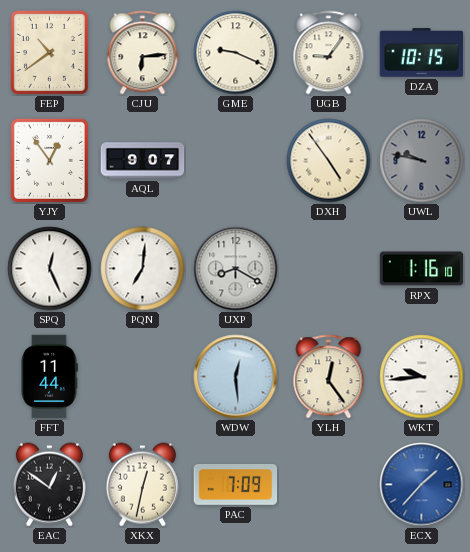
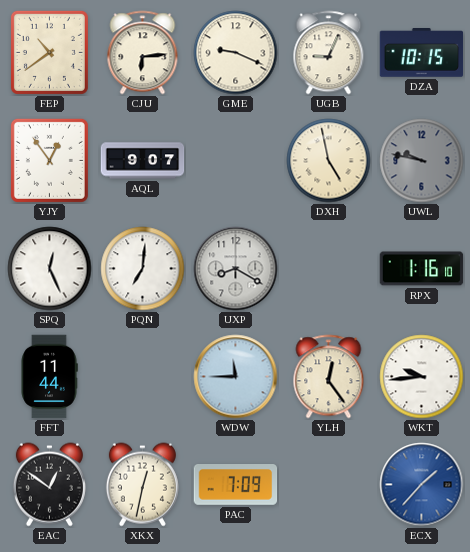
UGB: 9:06 -> 9:04
DXH: 4:54 -> 4:58
WDW: 12:29 -> 11:45
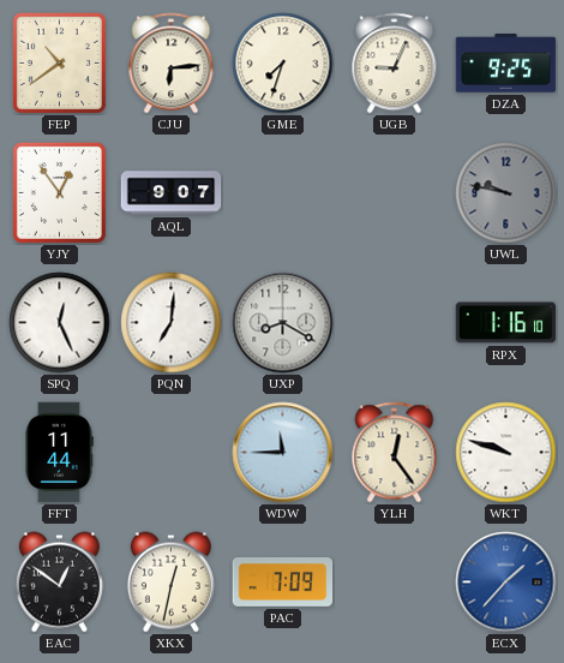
GME: 9:19 -> 7:33
DZA: 10:15 -> 9:25
DXH: 4:58 -> none
WKT: 9:44 -> 9:48
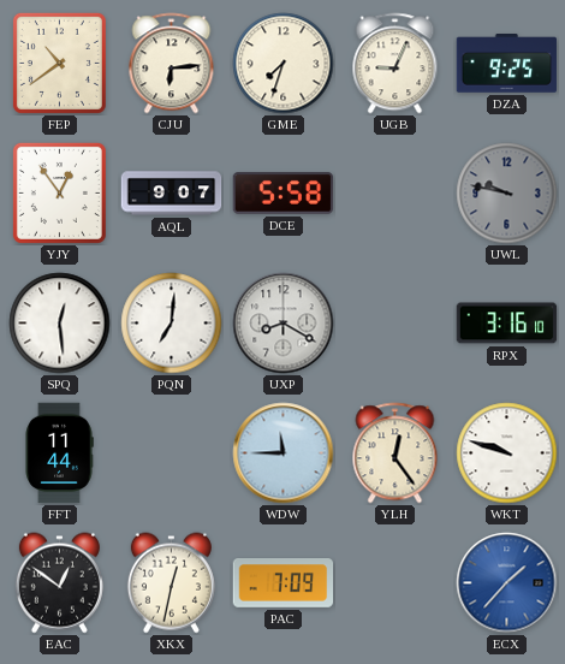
DCE: none -> 5:58
SPQ: 12:26 -> 12:29
RPX: 1:16 -> 3:16
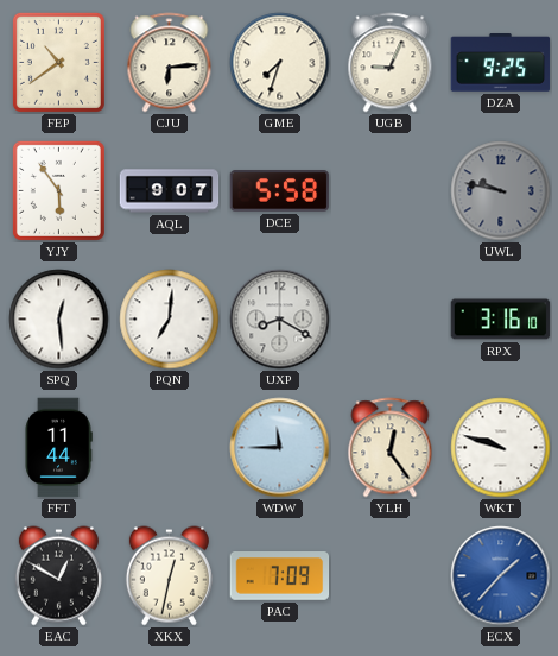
YJY: 12:54 -> 5:54
EAC: 12:51 -> 12:50
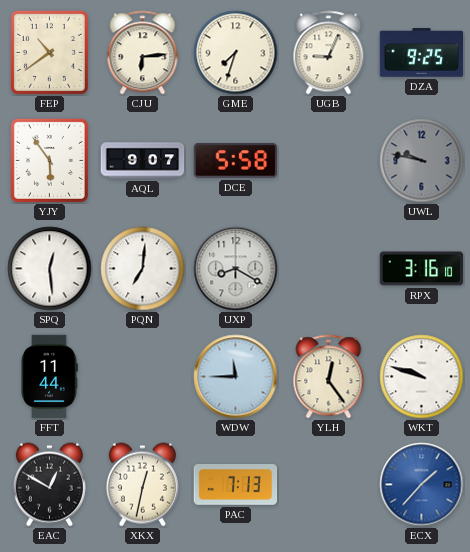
PAC: 7:09 -> 7:13
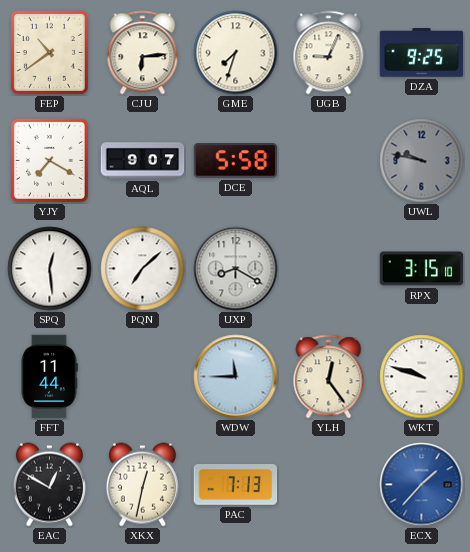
YJY: 5:54 -> 7:20
PQN: 7:01 -> 7:08
RPX: 3:16 -> 3:15
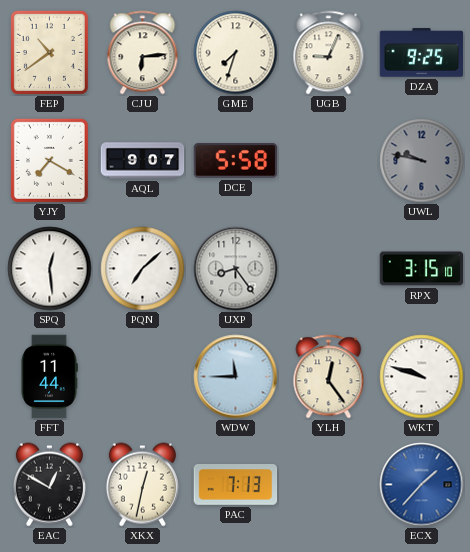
UXP: 8:20 -> 8:24
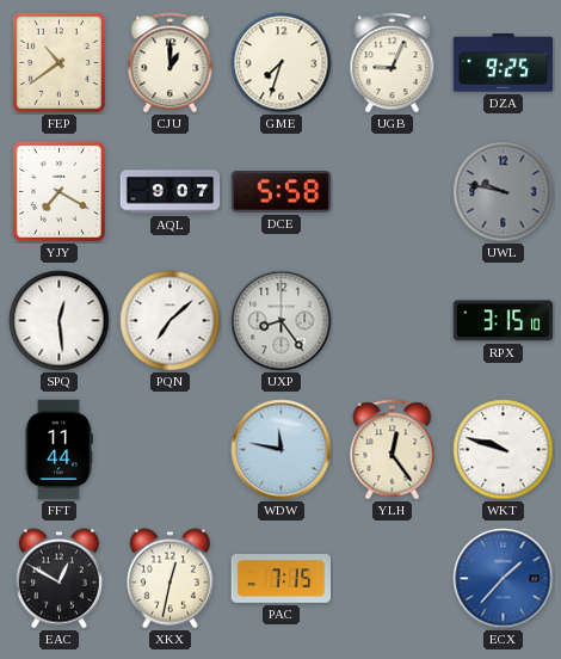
CJU: 6:14 -> 1:00
WDW: 11:45 -> 11:47
PAC: 7:13 -> 7:15
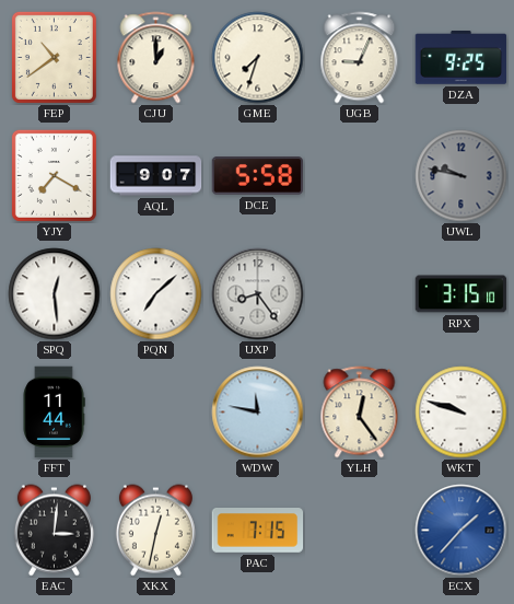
EAC: 12:50 -> 3:01
